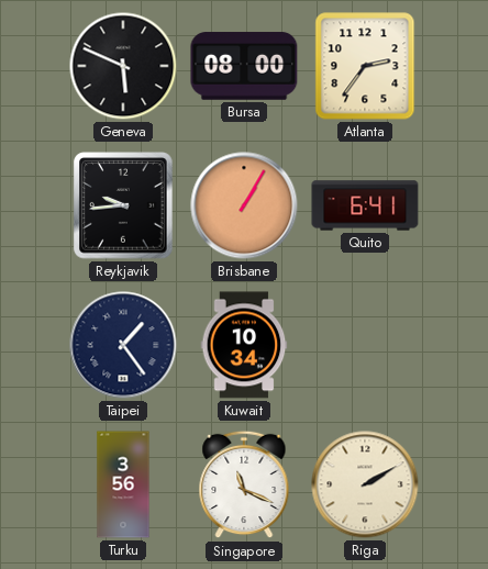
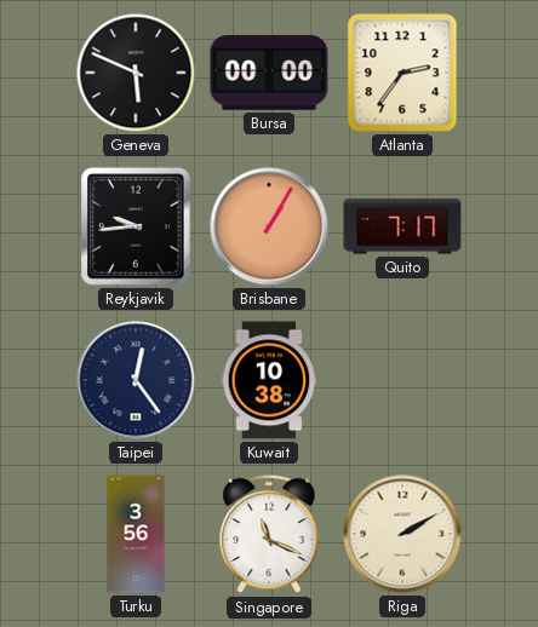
Bursa: 08:00 -> 00:00
Quito: 6:41 -> 7:17
Taipei: 1:24 -> 12:24
Kuwait: 10:34 -> 10:38
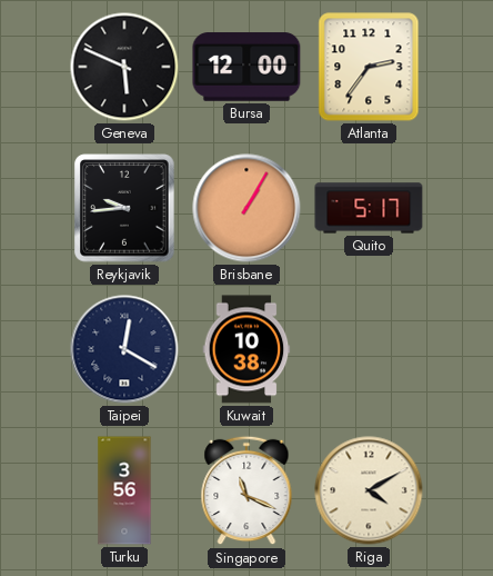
Bursa: 00:00 -> 12:00
Quito: 7:17 -> 5:17
Taipei: 12:24 -> 12:20
Riga: 2:10 -> 4:10
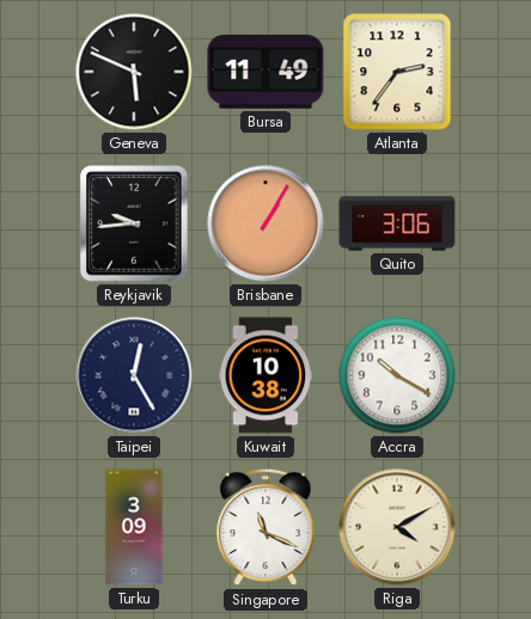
Bursa: 12:00 -> 11:49
Quito: 5:17 -> 3:06
Taipei: 12:20 -> 12:25
Accra: none -> 10:20
Turku: 3:56 -> 3:09
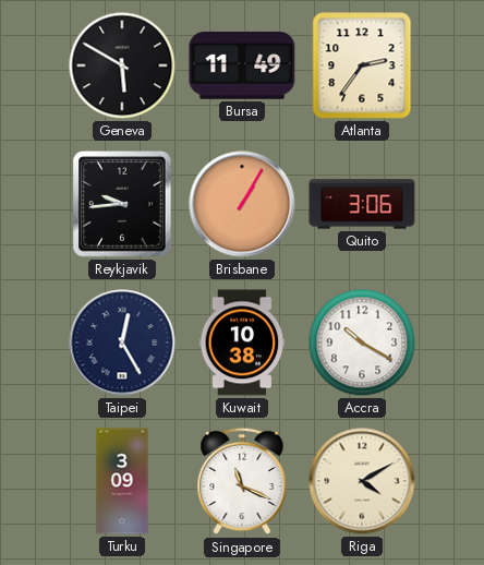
Geneva: 5:49 -> 5:50
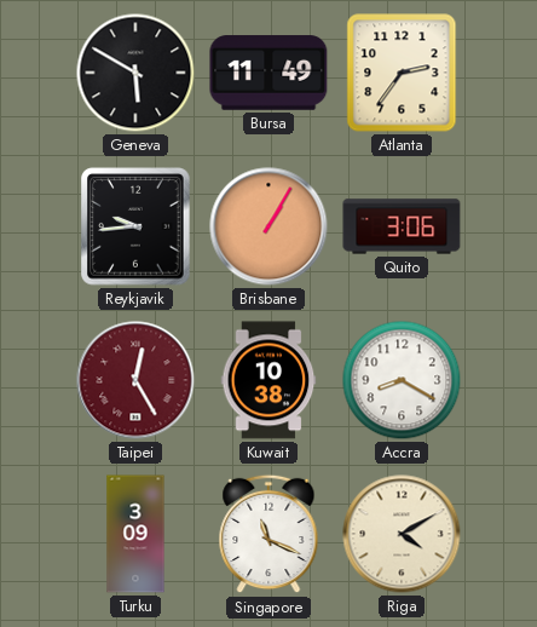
Taipei dial: navy -> burgundy
Accra: 10:20 -> 8:20
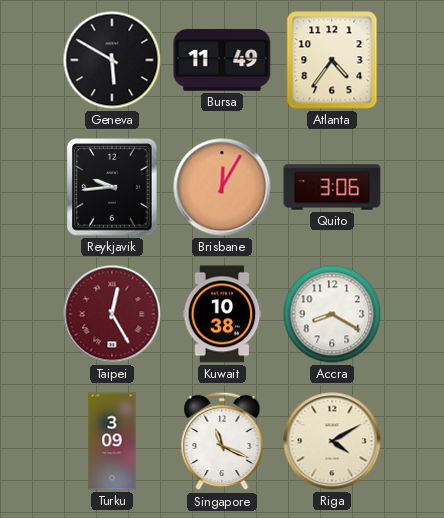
Atlanta: 2:36 -> 4:36
Brisbane: 1:05 -> 12:05
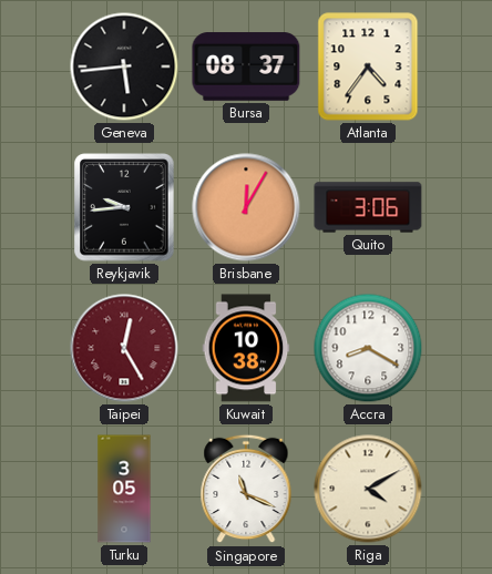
Geneva: 5:50 -> 5:44
Bursa: 11:49 -> 08:37
Turku: 3:09 -> 3:05
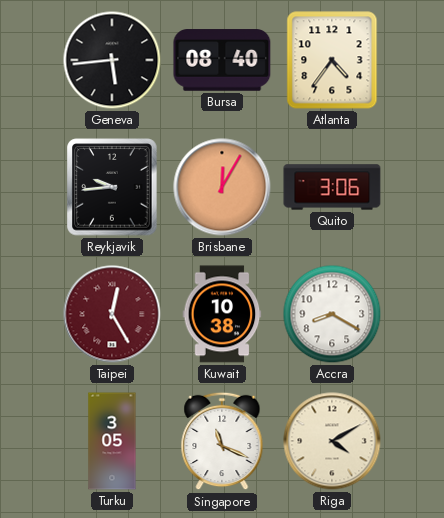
Bursa: 08:37 -> 08:40
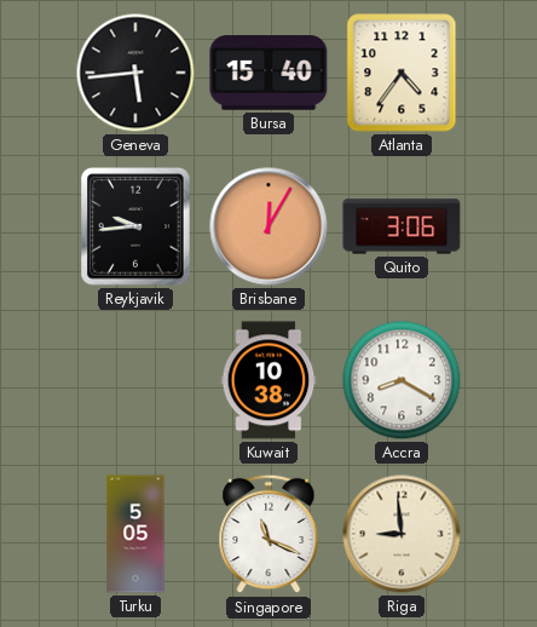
Bursa: 08:40 -> 15:40
Taipei: 12:25 -> none
Turku: 3:05 -> 5:05
Riga: 4:10 -> 8:59
